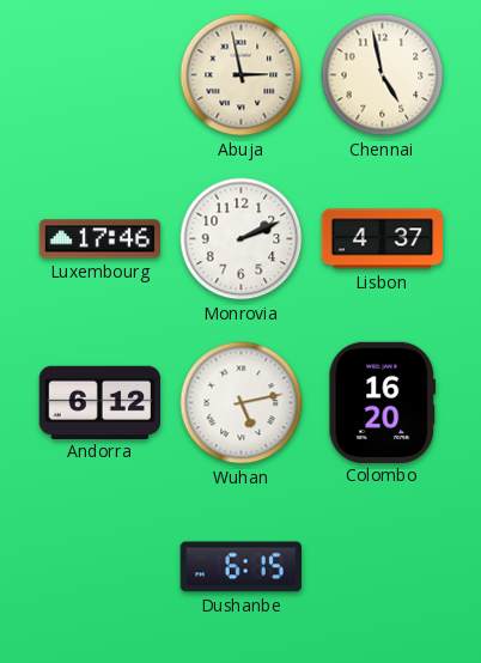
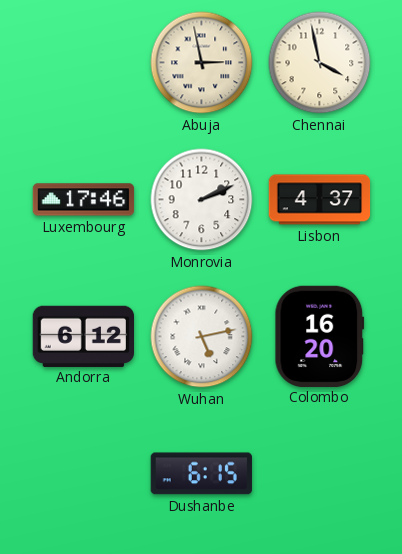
Chennai: 4:58 -> 3:58
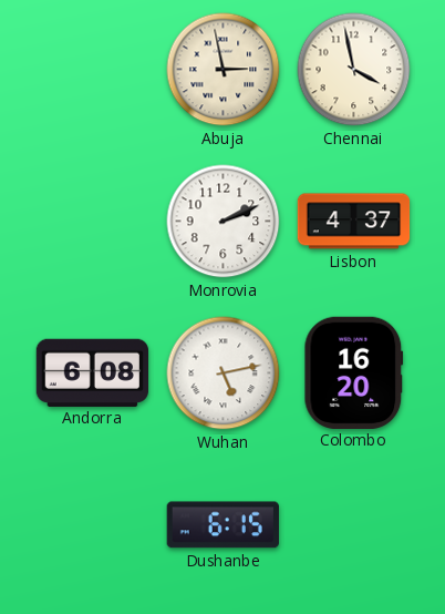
Luxembourg: 17:46 -> none
Andorra: 6:12 -> 6:08
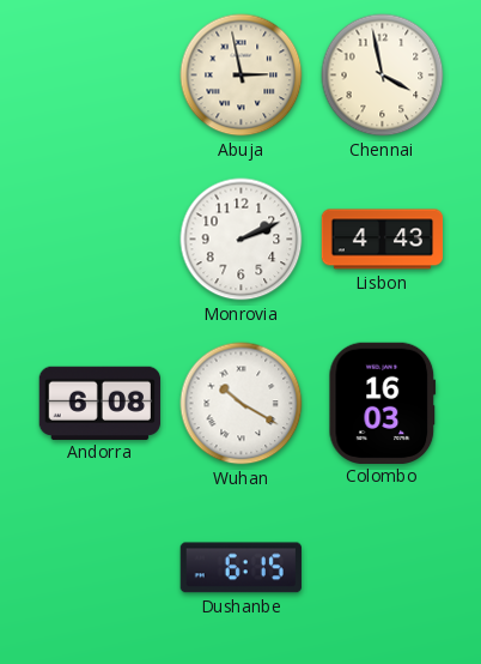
Lisbon: 4:37 -> 4:43
Wuhan: 5:13 -> 10:20
Colombo: 16:20 -> 16:03
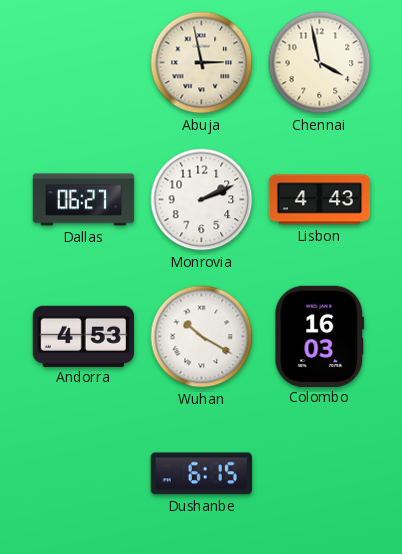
Dallas: none -> 06:27
Andorra: 6:08 -> 4:53
